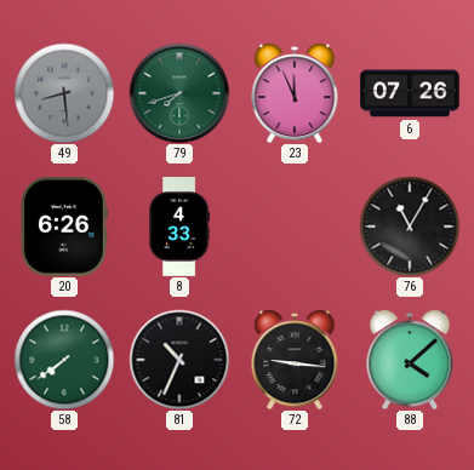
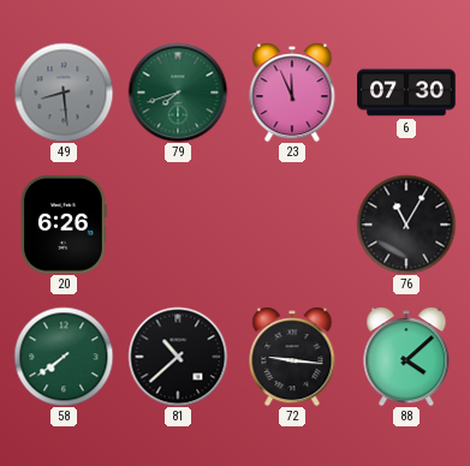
6: 07:26 -> 07:30
8: 4:33 -> none
81: 10:34 -> 10:38
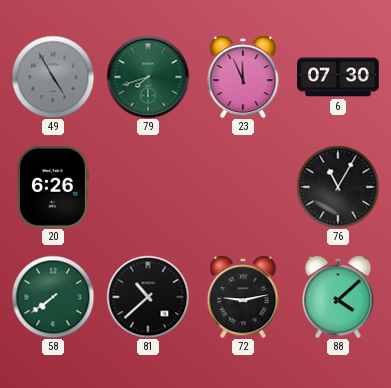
49: 8:29 -> 4:55
72: 9:16 -> 9:13
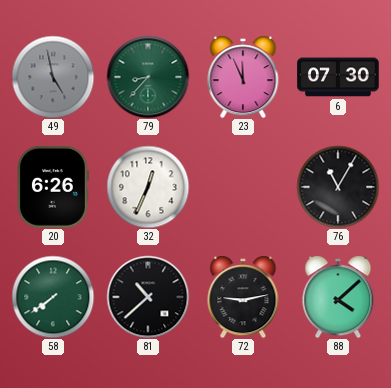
49: 4:55 -> 4:58
79: 7:42 -> 8:37
32: none -> 12:34
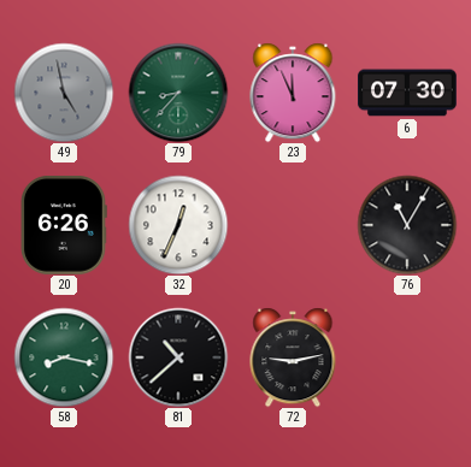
58: 7:39 -> 8:17
88: 4:08 -> none
